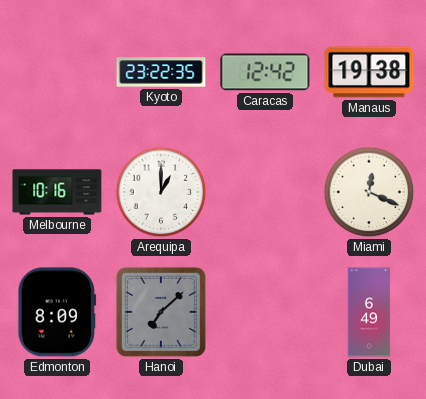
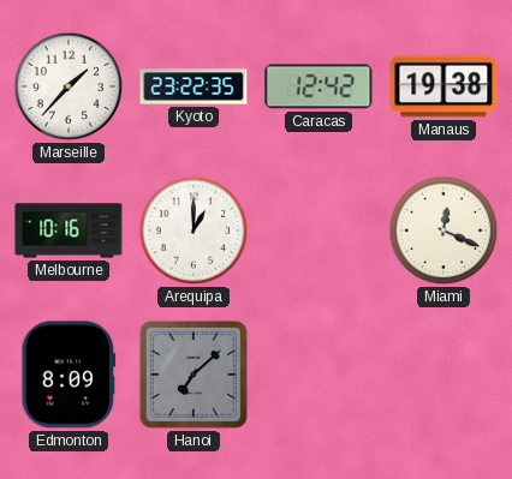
Marseille: none -> 1:37
Dubai: 6:49 -> none
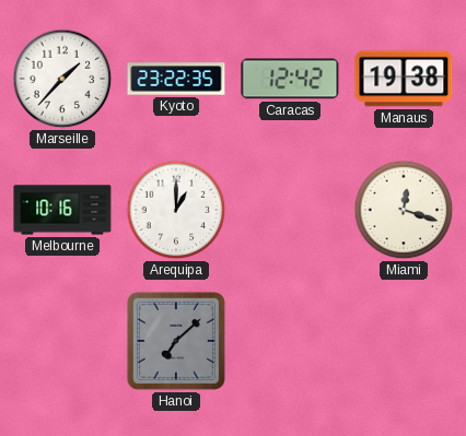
Miami: 12:19 -> 12:18
Edmonton: 8:09 -> none
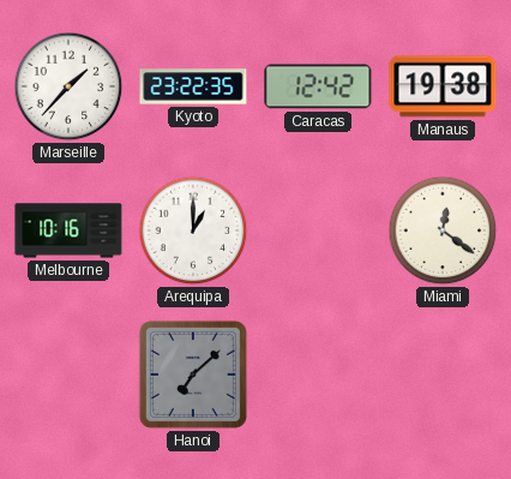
Miami: 12:18 -> 12:21
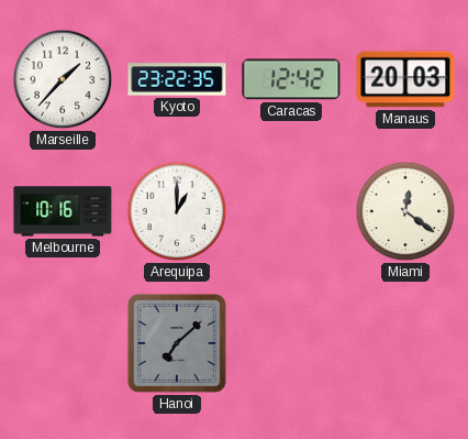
Manaus: 19:38 -> 20:03
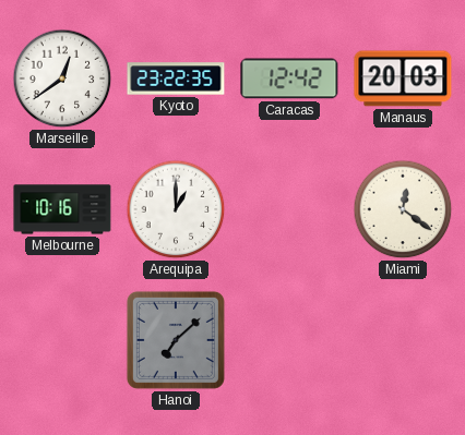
Marseille: 1:37 -> 12:39
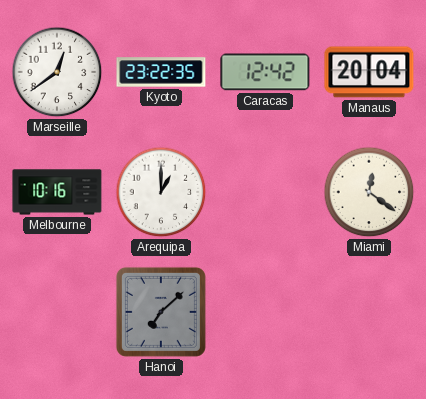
Manaus: 20:03 -> 20:04
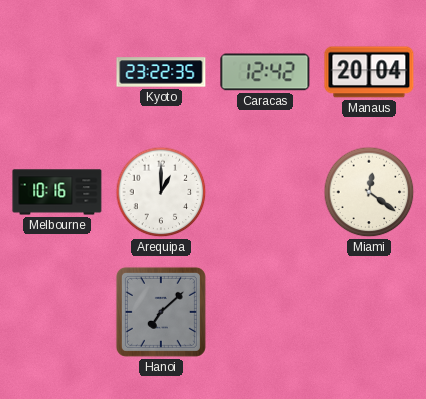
Marseille: 12:39 -> none
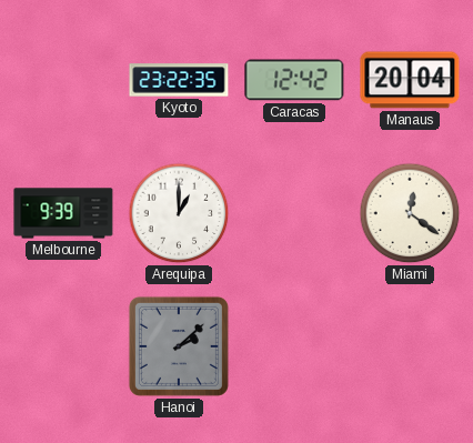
Melbourne: 10:16 -> 9:39
Hanoi: 7:08 -> 2:08
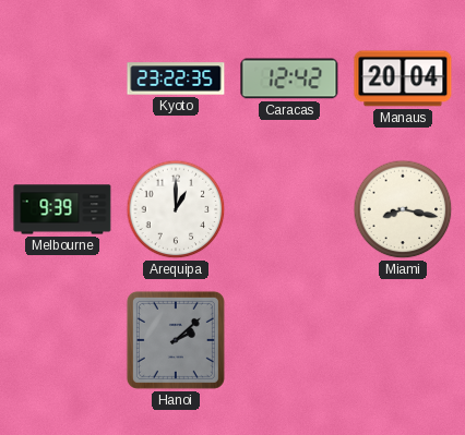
Miami: 12:21 -> 8:17
